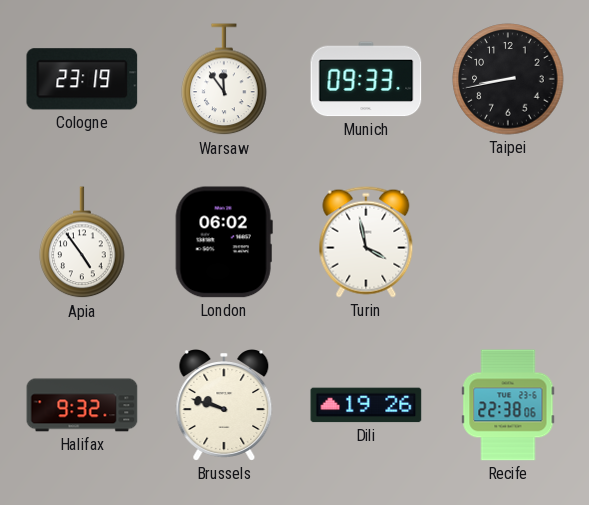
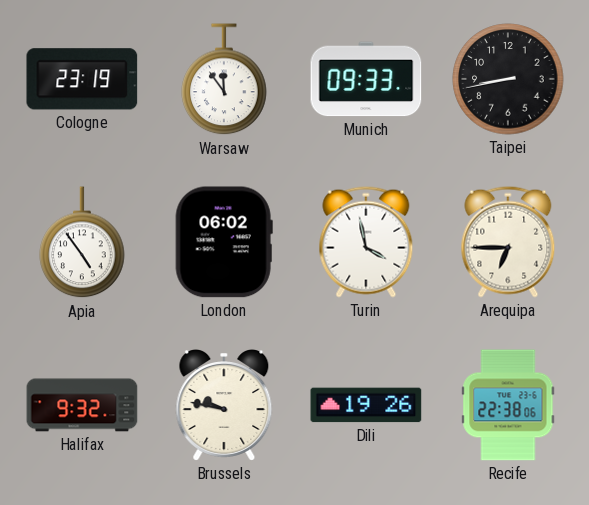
Arequipa: none -> 6:45
Brussels: 9:48 -> 9:47
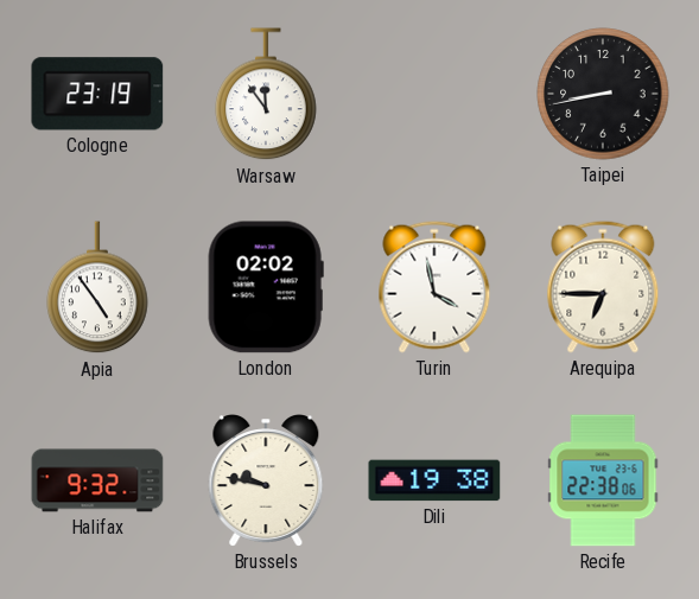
Munich: 09:33 -> none
London: 06:02 -> 02:02
Dili: 19:26 -> 19:38
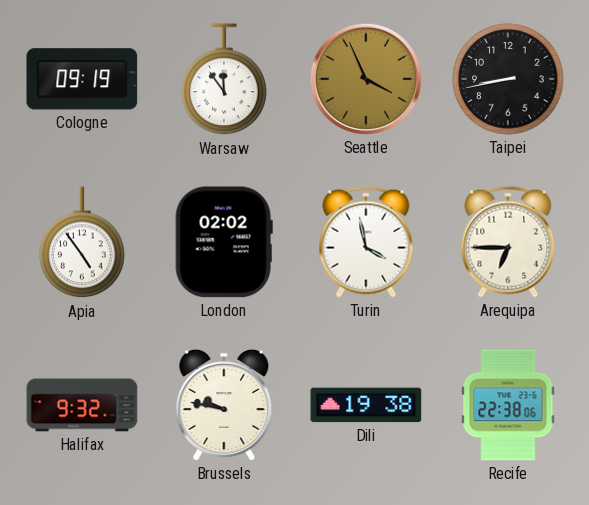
Cologne: 23:19 -> 09:19
Seattle: none -> 3:56
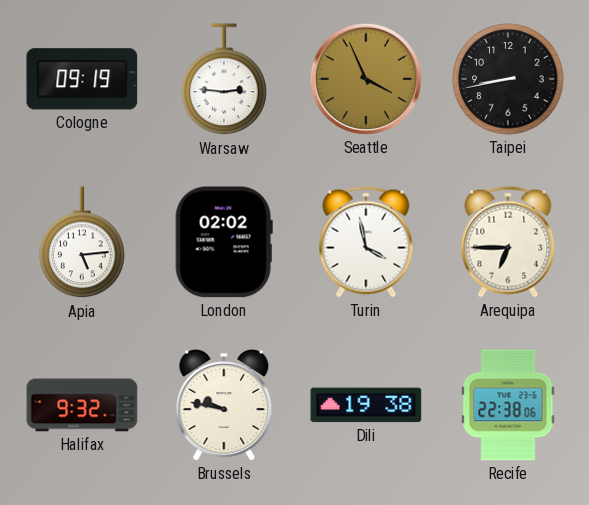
Warsaw: 11:54 -> 2:46
Apia: 4:54 -> 5:14
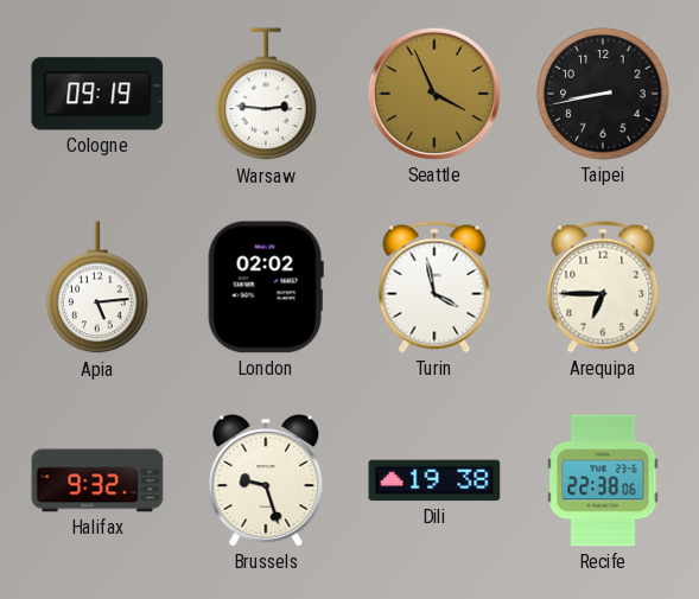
Brussels: 9:47 -> 9:27
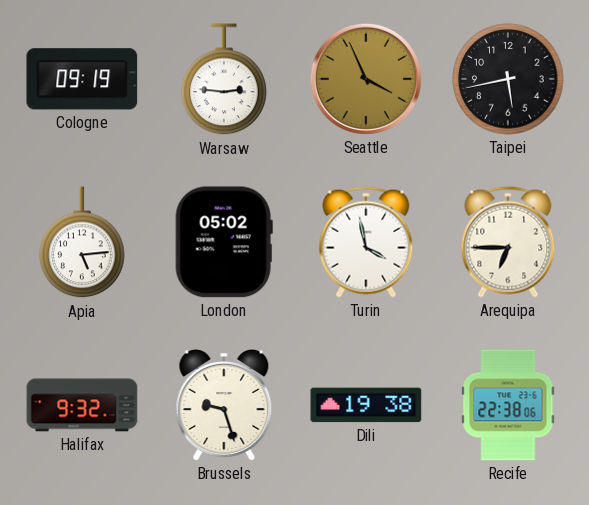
Taipei: 8:43 -> 5:43
London: 02:02 -> 05:02
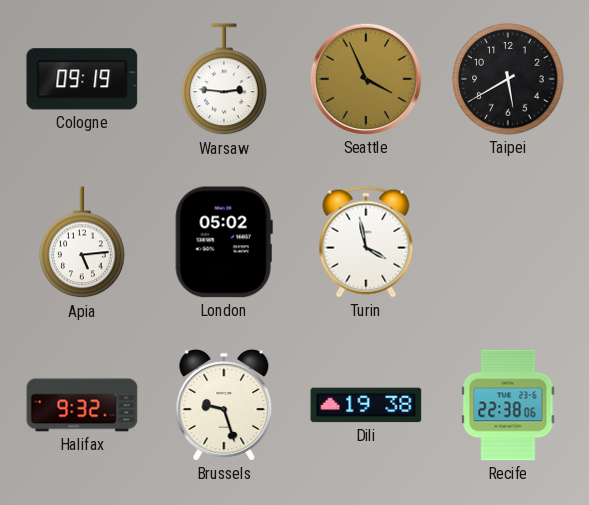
Taipei: 5:43 -> 5:40
Arequipa: 6:45 -> none
